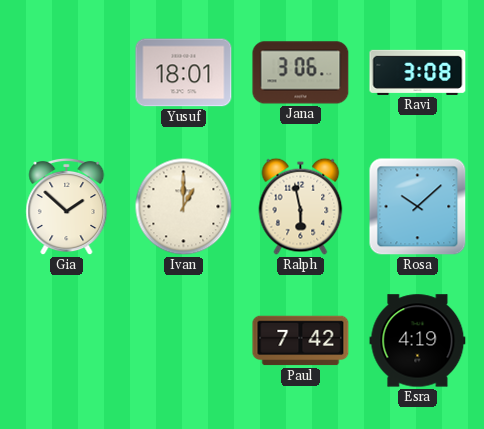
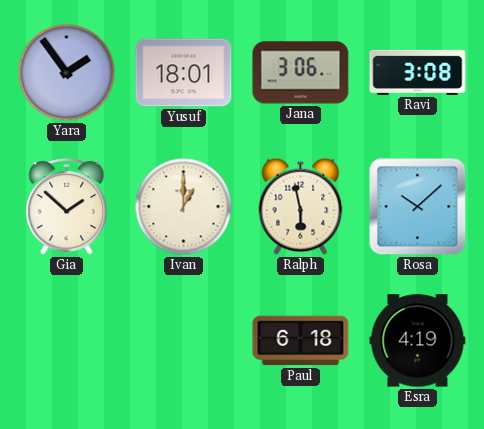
Yara: none -> 1:54
Paul: 7:42 -> 6:18
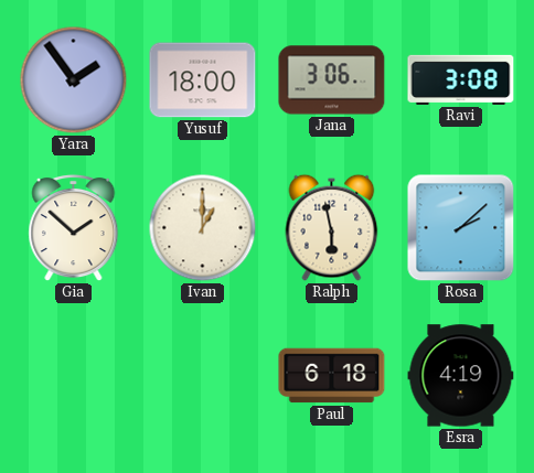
Yusuf: 18:01 -> 18:00
Rosa: 10:08 -> 2:08
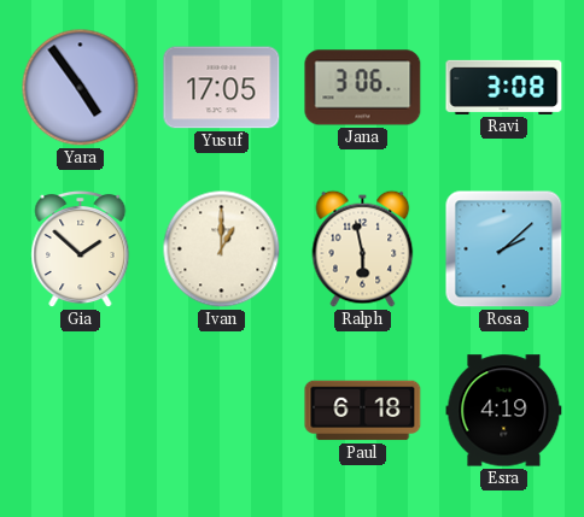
Yara: 1:54 -> 4:54
Yusuf: 18:00 -> 17:05
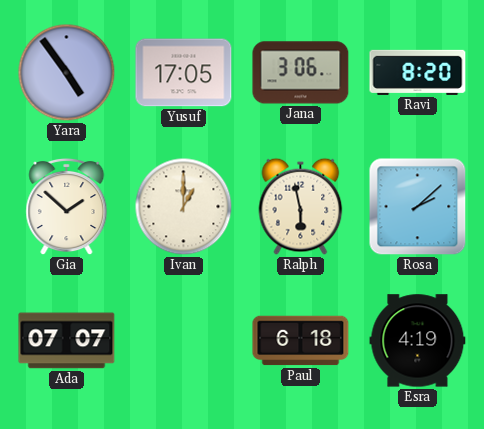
Ravi: 3:08 -> 8:20
Ada: none -> 07:07
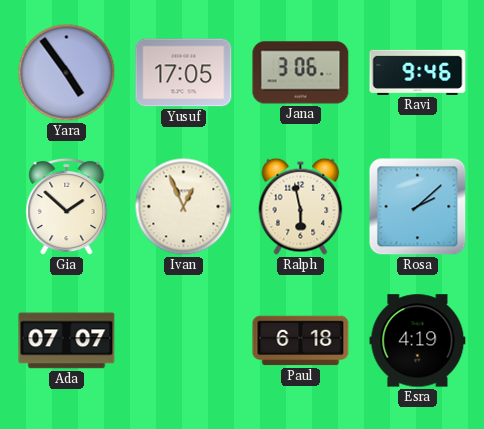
Ravi: 8:20 -> 9:46
Ivan: 1:00 -> 12:56
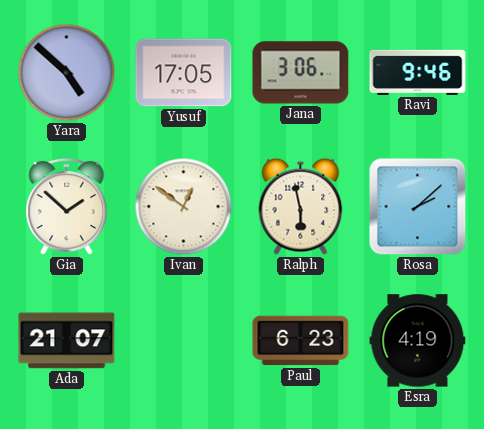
Yara: 4:54 -> 4:52
Ivan: 12:56 -> 12:51
Ada: 07:07 -> 21:07
Paul: 6:18 -> 6:23
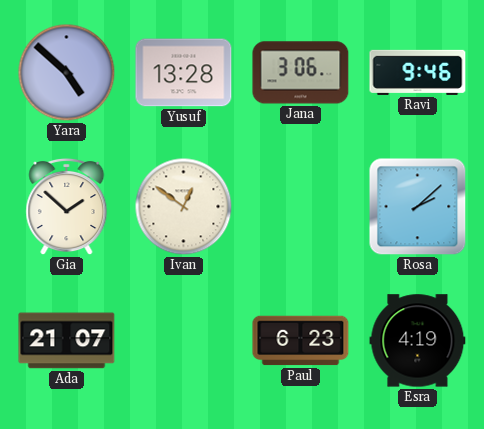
Yusuf: 17:05 -> 13:28
Ralph: 5:58 -> none
